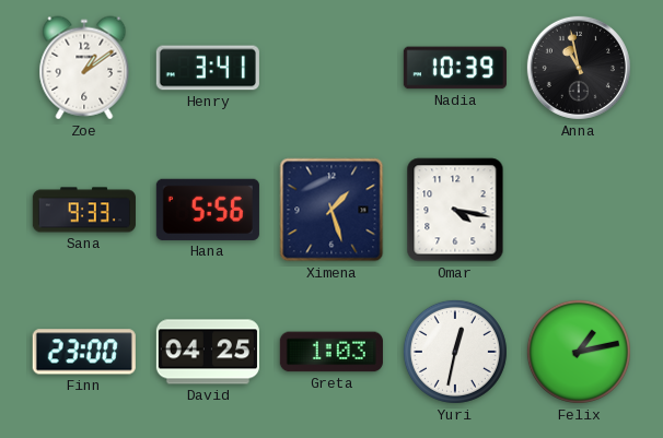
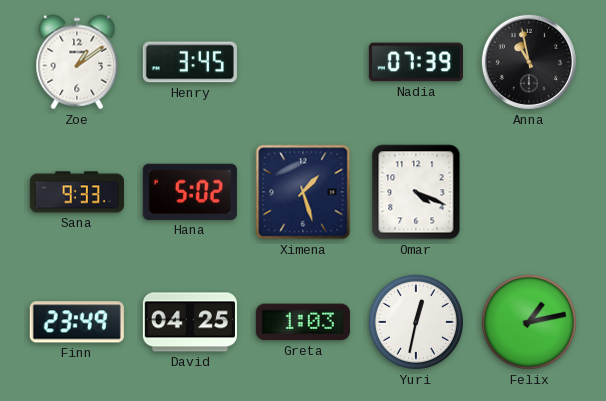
Henry: 3:41 -> 3:45
Nadia: 10:39 -> 07:39
Hana: 5:56 -> 5:02
Omar: 4:17 -> 4:19
Finn: 23:00 -> 23:49
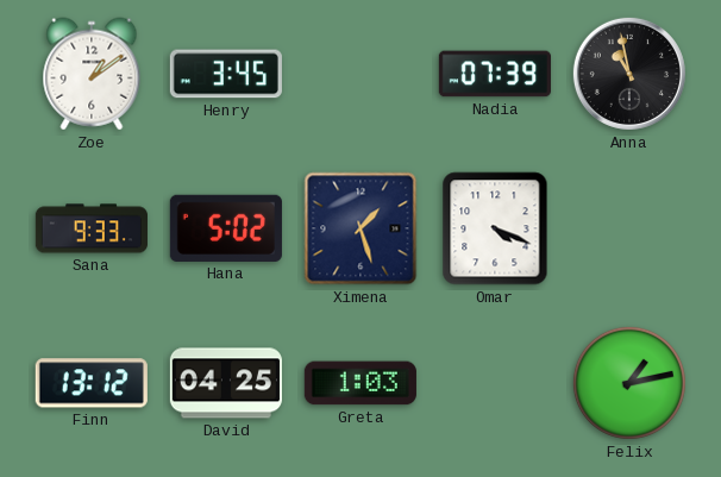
Finn: 23:49 -> 13:12
Yuri: 12:32 -> none
